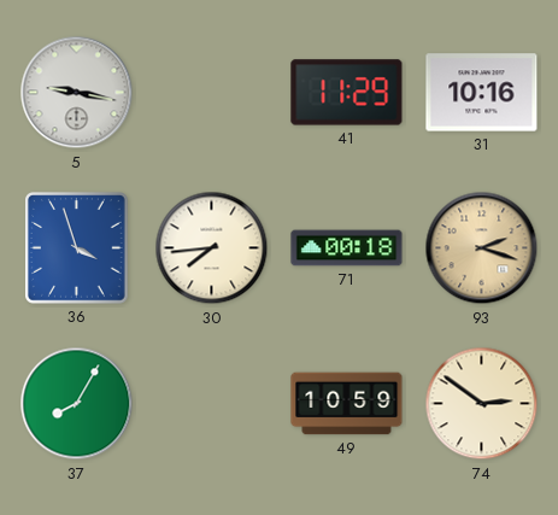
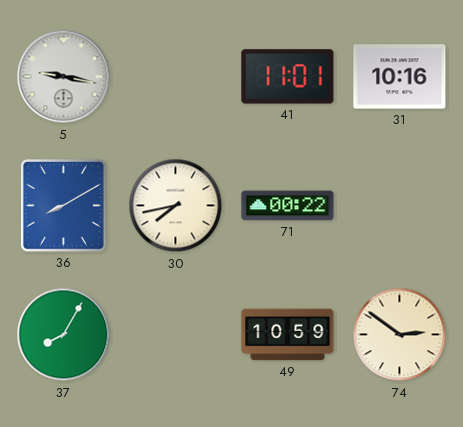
41: 11:29 -> 11:01
36: 3:57 -> 8:10
30: 7:44 -> 7:43
71: 00:18 -> 00:22
93: 2:18 -> none
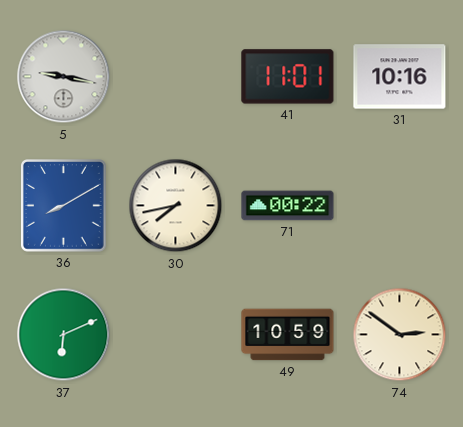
37: 8:05 -> 6:11
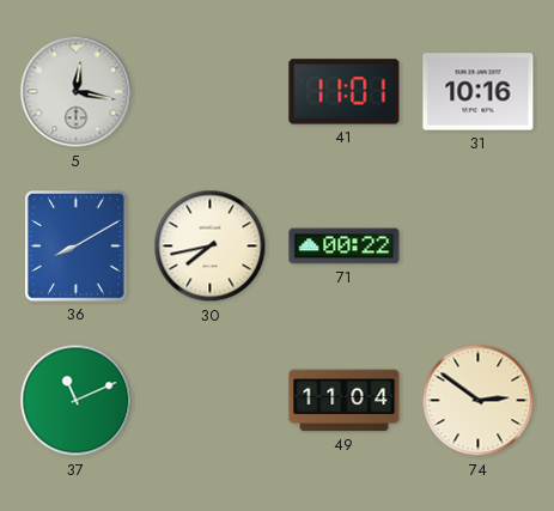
5: 9:17 -> 12:17
37: 6:11 -> 11:11
49: 10:59 -> 11:04
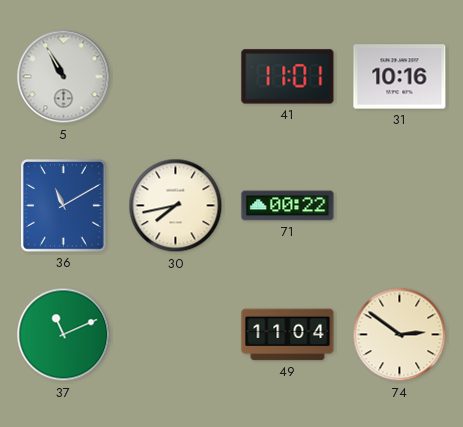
5: 12:17 -> 10:55
36: 8:10 -> 11:10
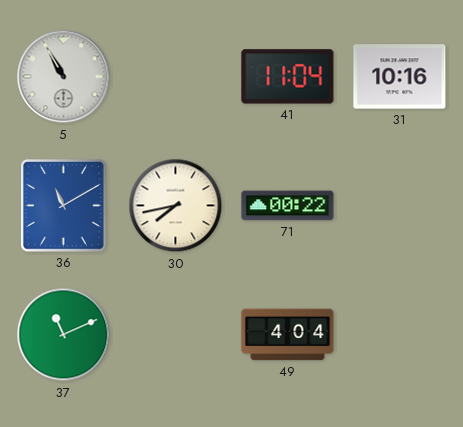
41: 11:01 -> 11:04
49: 11:04 -> 4:04
74: 2:51 -> none
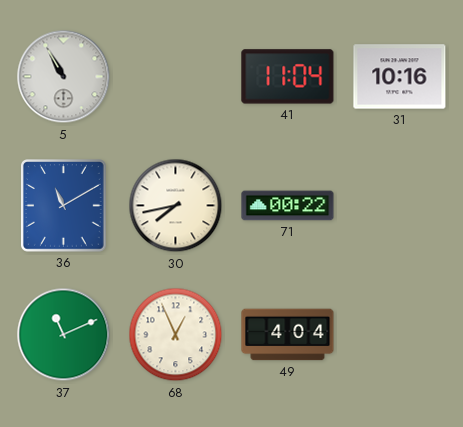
68: none -> 12:56
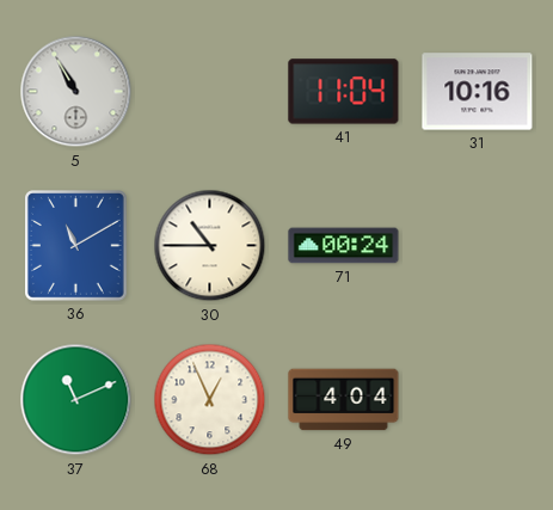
30: 7:43 -> 10:45
71: 00:22 -> 00:24
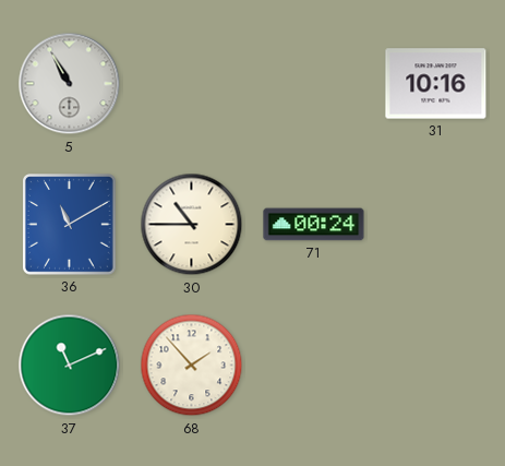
41: 11:04 -> none
68: 12:56 -> 1:53
49: 4:04 -> none
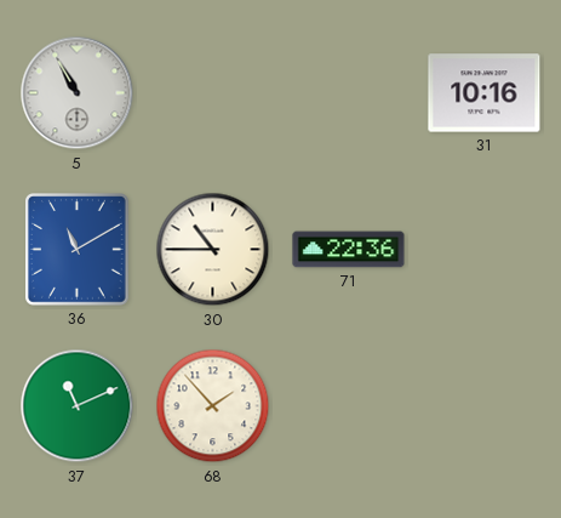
71: 00:24 -> 22:36
